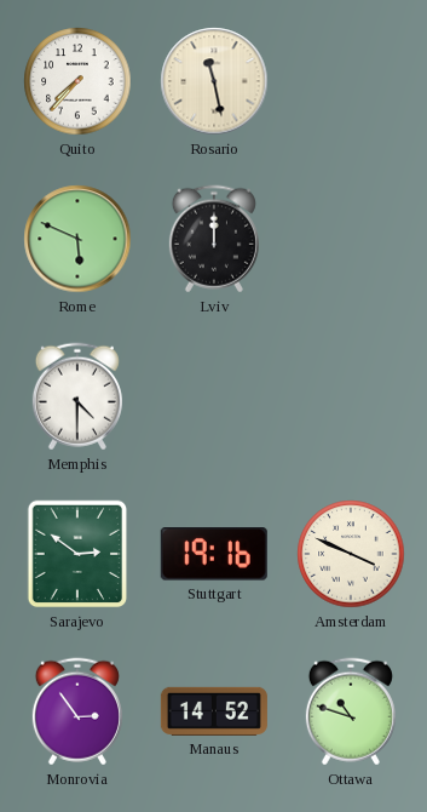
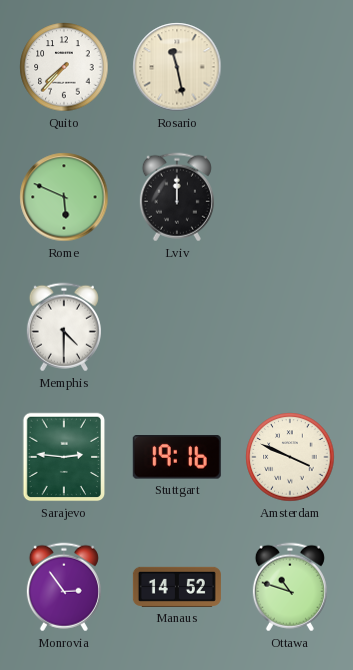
Sarajevo: 2:51 -> 2:46
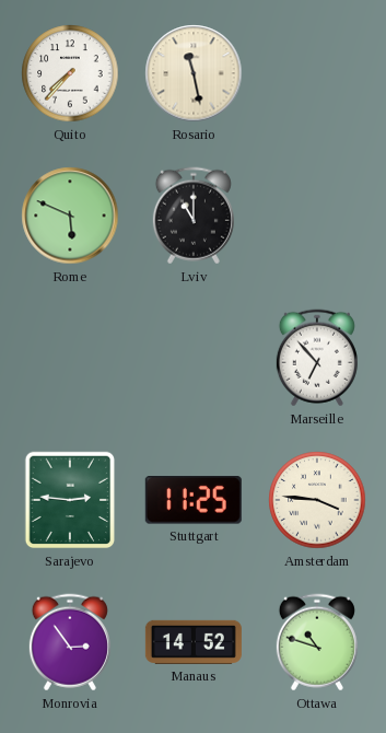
Lviv: 12:00 -> 11:00
Memphis: 4:30 -> none
Marseille: none -> 6:53
Stuttgart: 19:16 -> 11:25
Amsterdam: 3:49 -> 3:46
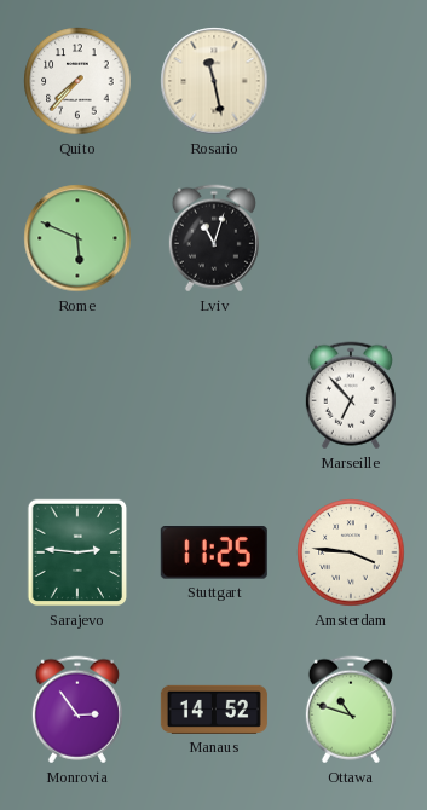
Lviv: 11:00 -> 11:03
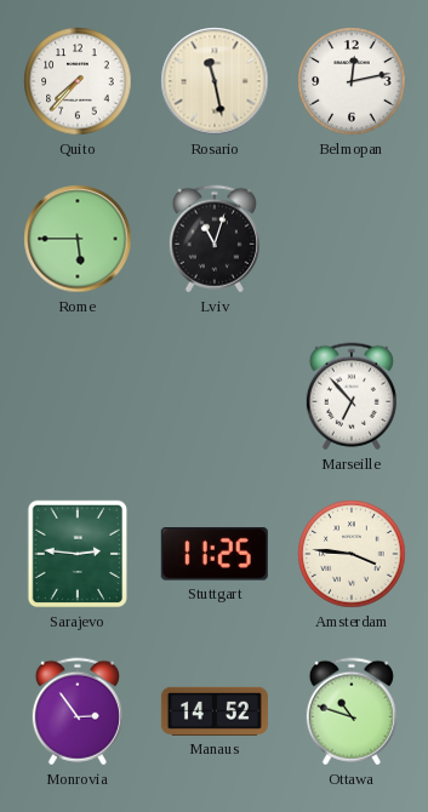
Belmopan: none -> 12:13
Rome: 5:49 -> 5:45
